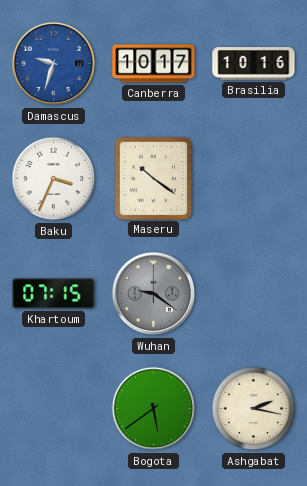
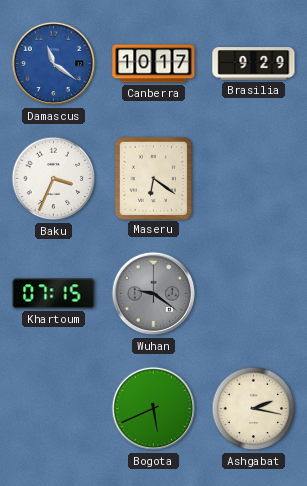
Damascus: 9:33 -> 11:21
Brasilia: 10:16 -> 9:29
Maseru: 10:21 -> 6:21
Bogota: 5:39 -> 5:41
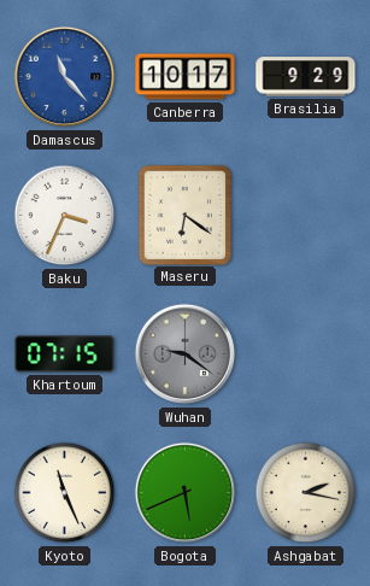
Damascus: 11:21 -> 11:23
Kyoto: none -> 11:26
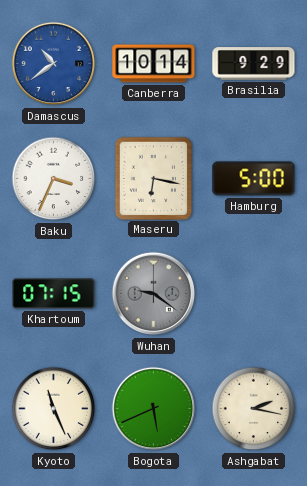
Damascus: 11:23 -> 10:39
Canberra: 10:17 -> 10:14
Maseru: 6:21 -> 6:17
Hamburg: none -> 5:00
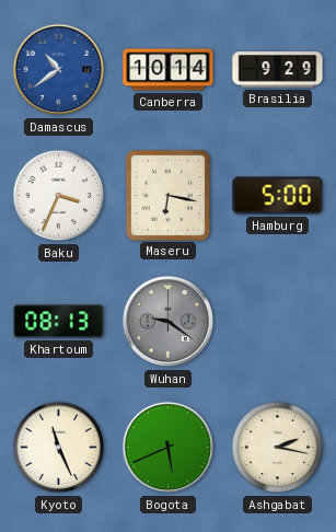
Khartoum: 07:15 -> 08:13
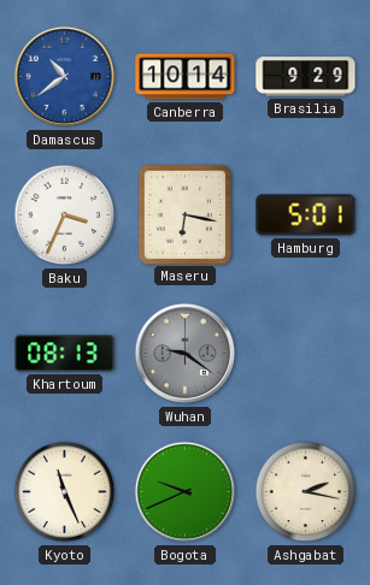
Hamburg: 5:00 -> 5:01
Bogota: 5:41 -> 9:41
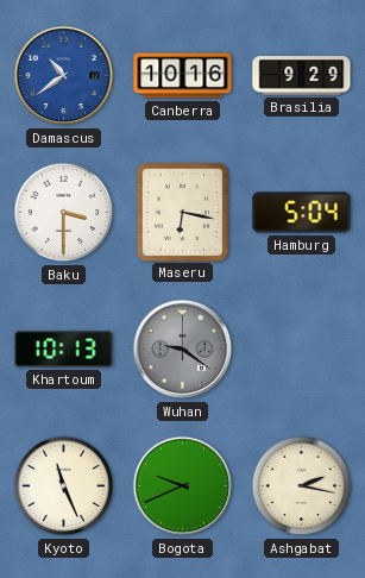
Canberra: 10:14 -> 10:16
Baku: 3:34 -> 3:30
Hamburg: 5:01 -> 5:04
Khartoum: 08:13 -> 10:13
